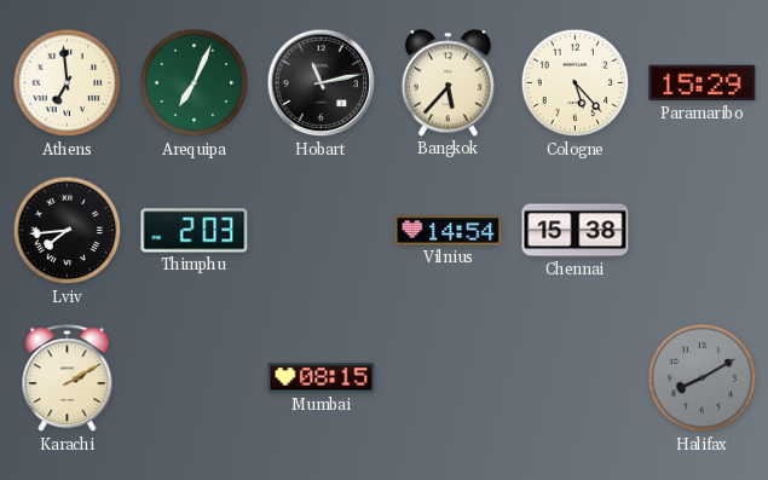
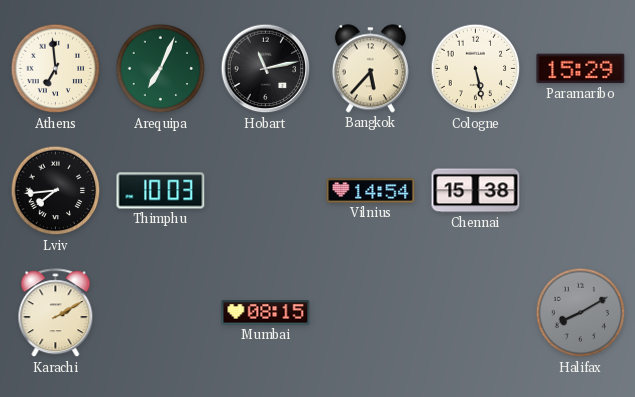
Cologne: 5:23 -> 5:28
Thimphu: 2:03 -> 10:03
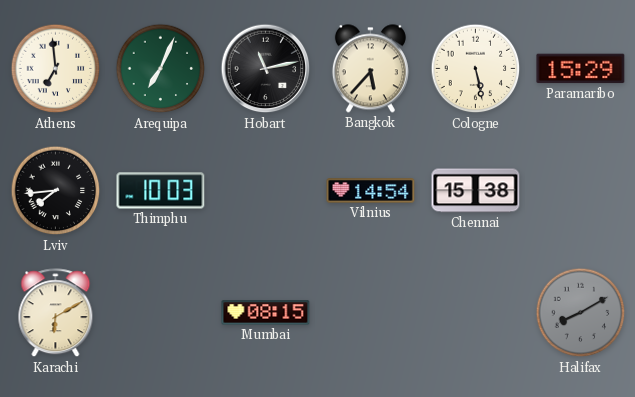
Karachi: 2:10 -> 6:10
